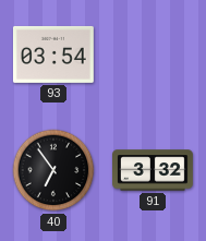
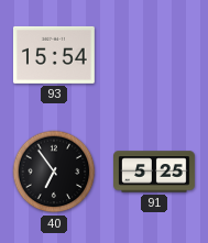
93: 03:54 -> 15:54
91: 3:32 -> 5:25
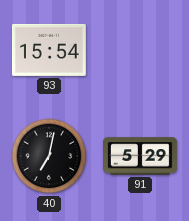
40: 6:54 -> 7:02
91: 5:25 -> 5:29
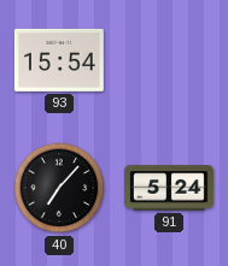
40: 7:02 -> 7:07
91: 5:29 -> 5:24
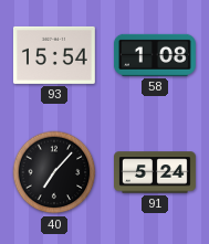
58: none -> 1:08
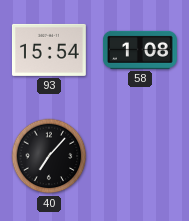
91: 5:24 -> none
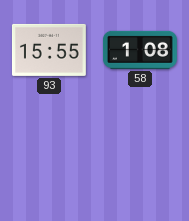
93: 15:54 -> 15:55
40: 7:07 -> none
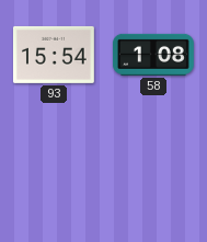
93: 15:55 -> 15:54
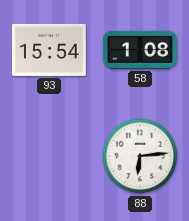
88: none -> 6:14
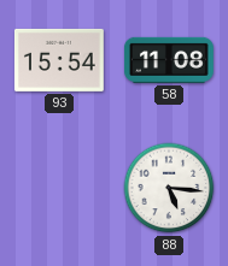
58: 1:08 -> 11:08
88: 6:14 -> 5:16
